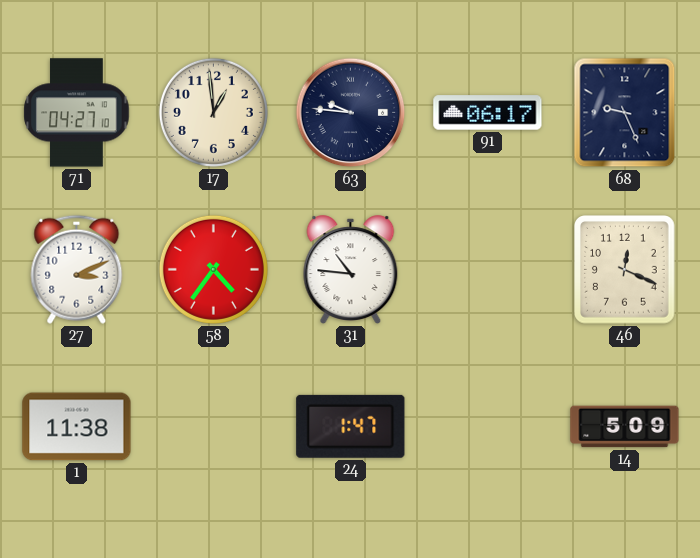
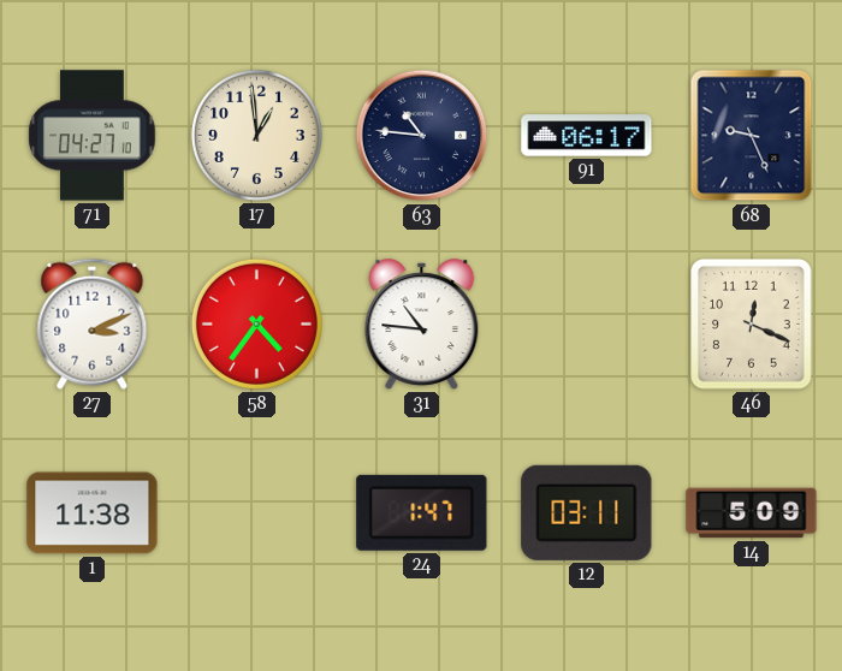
63: 9:46 -> 10:46
12: none -> 03:11
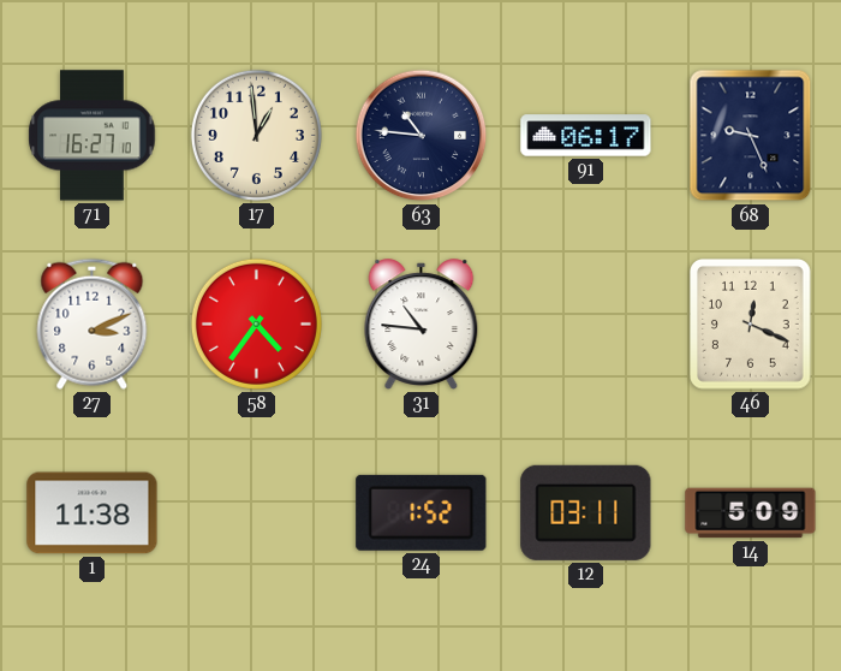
71: 04:27 -> 16:27
24: 1:47 -> 1:52
